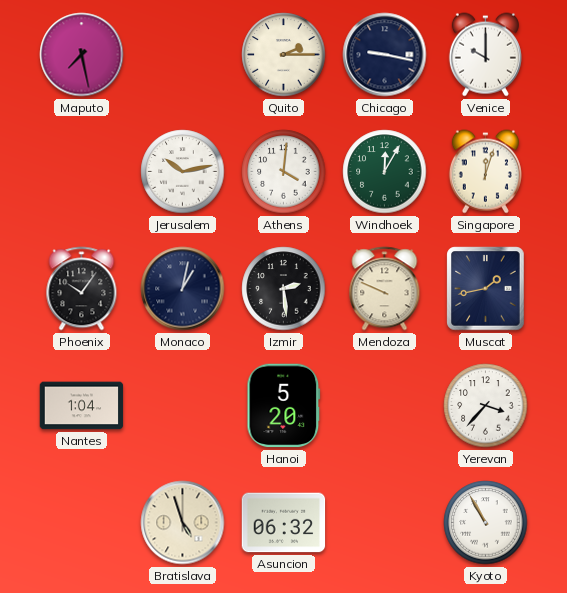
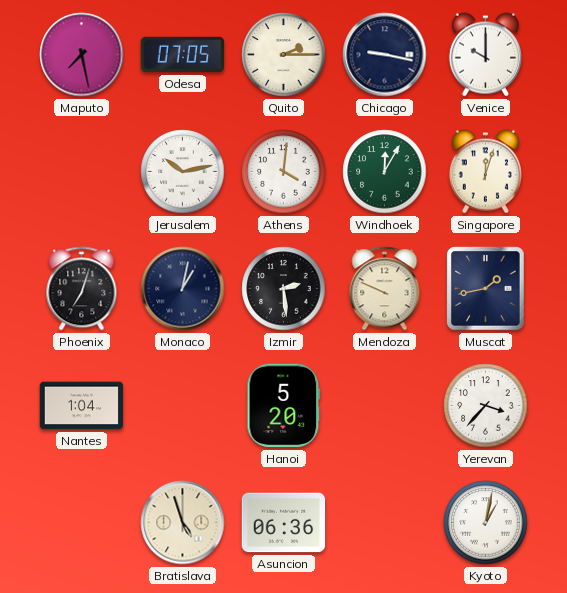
Odesa: none -> 07:05
Phoenix: 10:06 -> 7:03
Asuncion: 06:32 -> 06:36
Kyoto: 10:55 -> 1:02
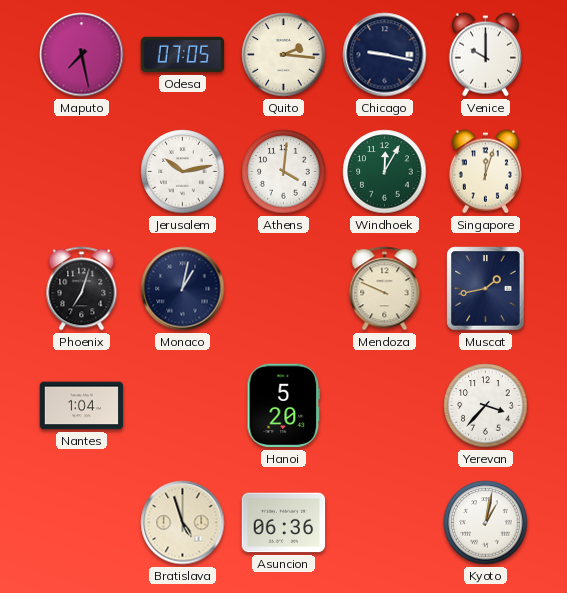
Quito: 2:15 -> 2:16
Izmir: 2:29 -> none
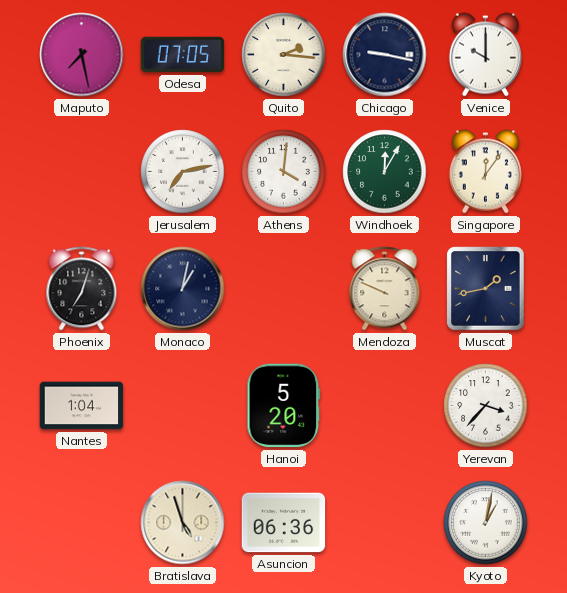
Jerusalem: 10:13 -> 7:13
Singapore: 12:03 -> 12:06
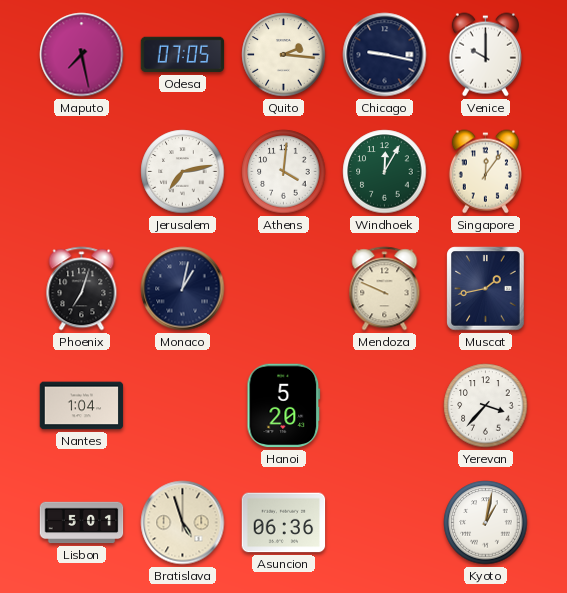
Lisbon: none -> 5:01
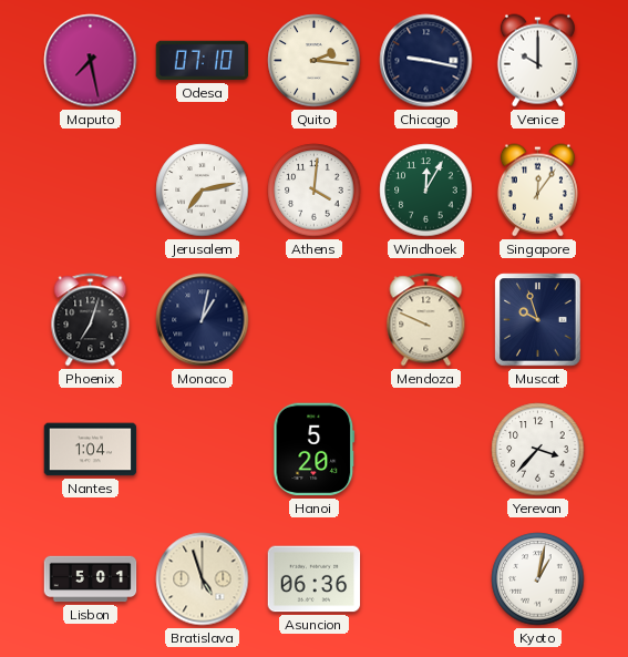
Odesa: 07:05 -> 07:10
Muscat: 1:43 -> 9:57
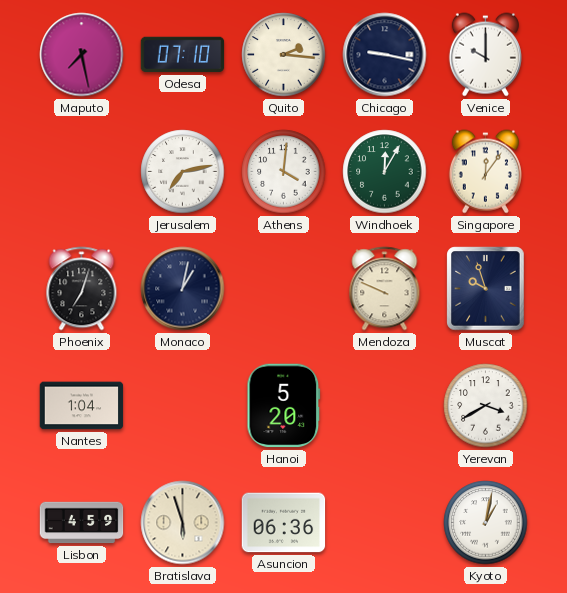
Yerevan: 3:37 -> 3:40
Lisbon: 5:01 -> 4:59
Bratislava: 4:57 -> 5:57
